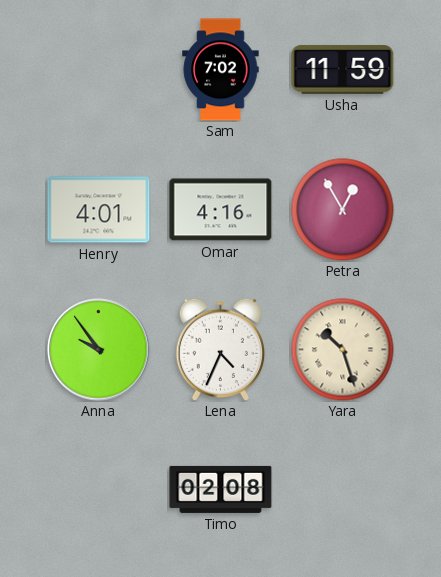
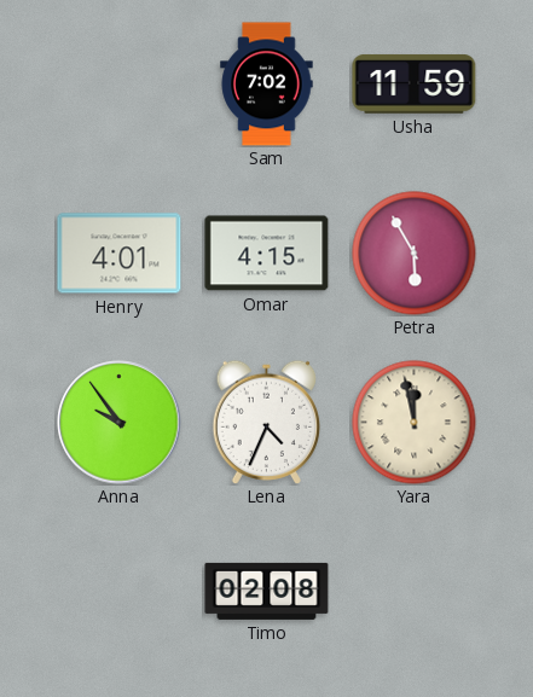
Omar: 4:16 -> 4:15
Petra: 12:55 -> 5:55
Yara: 10:27 -> 11:58
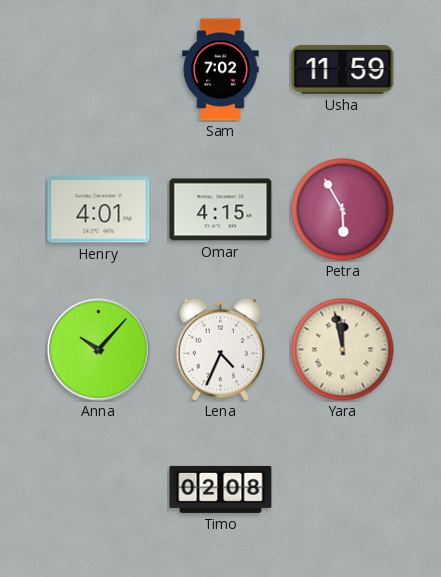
Anna: 9:54 -> 10:07
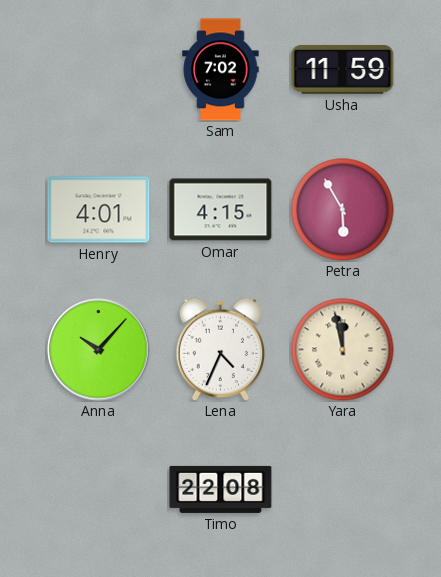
Timo: 02:08 -> 22:08
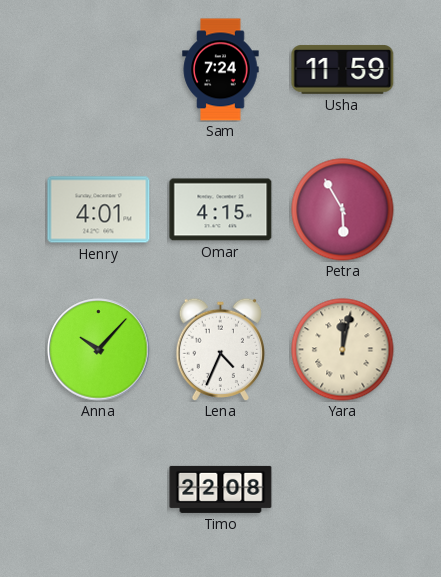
Sam: 7:02 -> 7:24
Yara: 11:58 -> 12:02
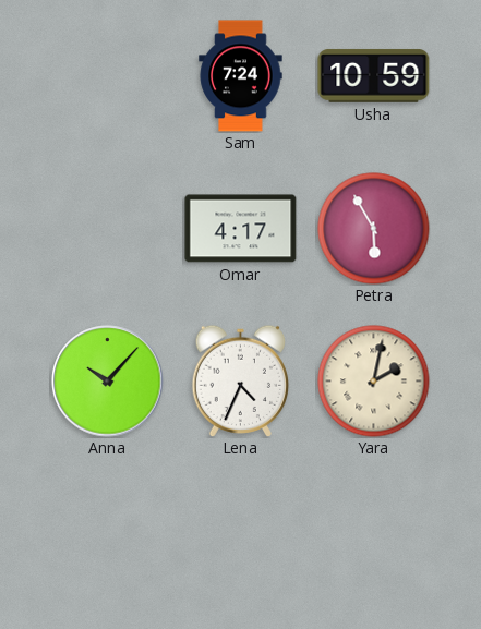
Usha: 11:59 -> 10:59
Henry: 4:01 -> none
Omar: 4:15 -> 4:17
Yara: 12:02 -> 2:02
Timo: 22:08 -> none
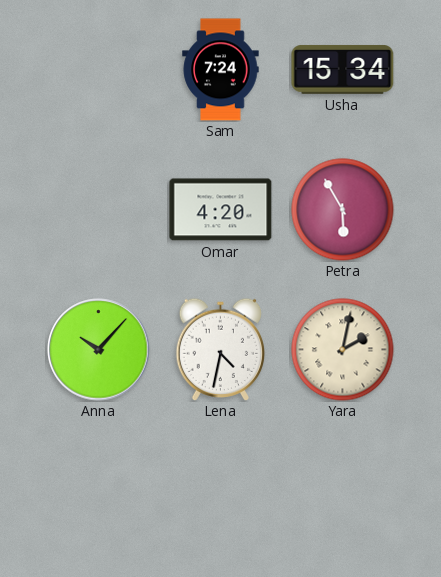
Usha: 10:59 -> 15:34
Omar: 4:17 -> 4:20
Lena: 4:34 -> 4:32
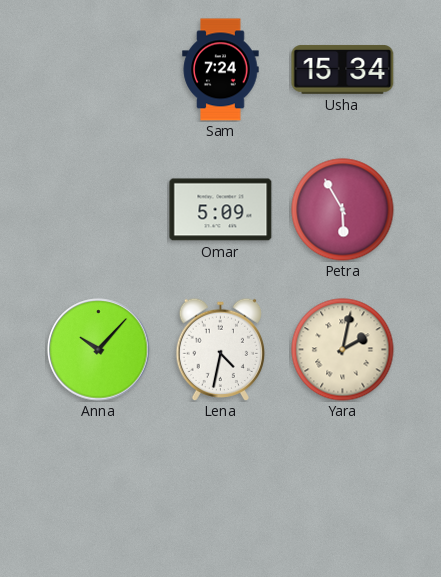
Omar: 4:20 -> 5:09
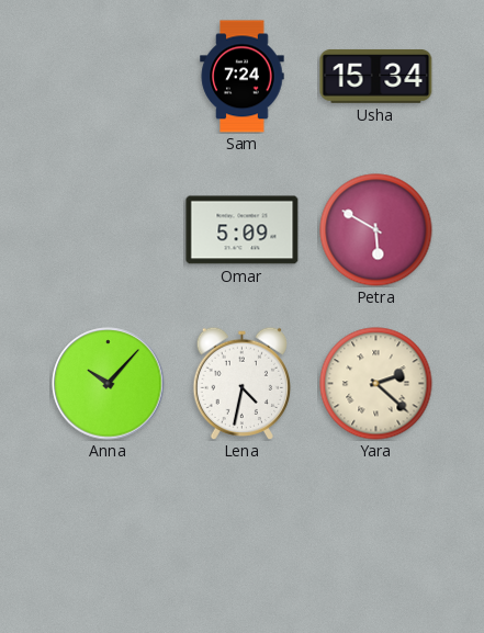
Petra: 5:55 -> 5:50
Yara: 2:02 -> 2:22
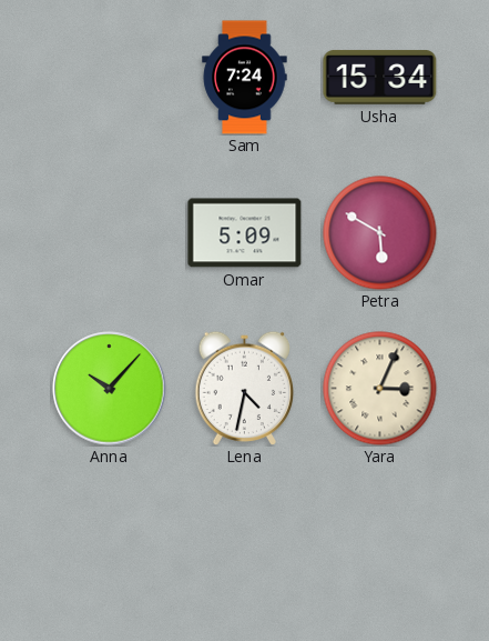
Yara: 2:22 -> 3:04
